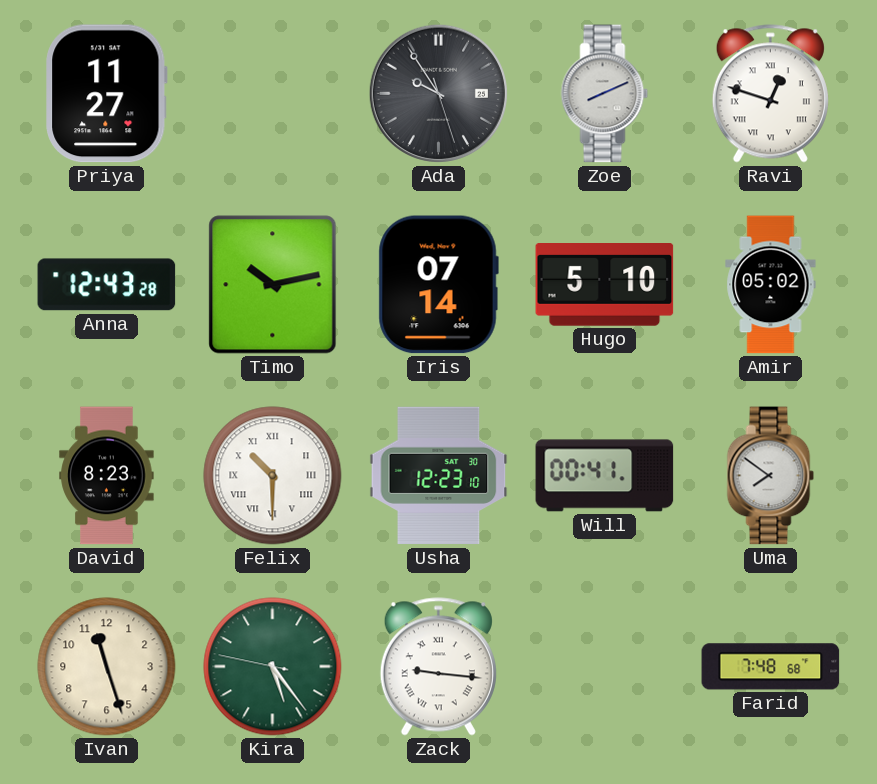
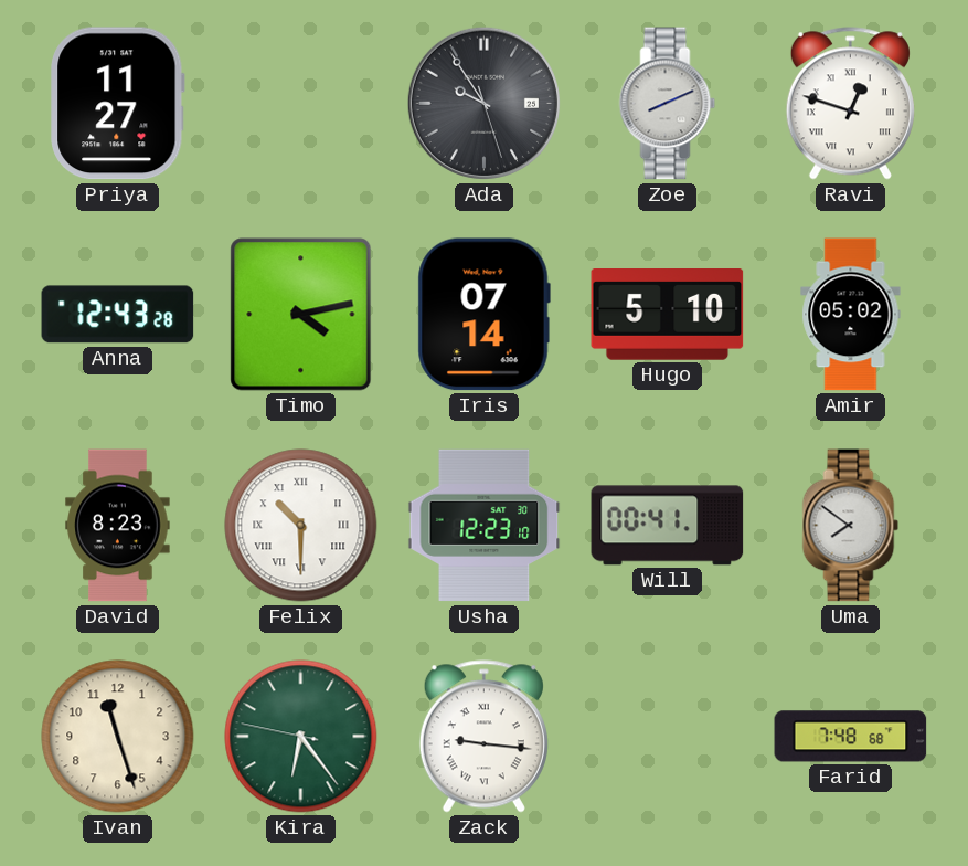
Timo: 10:13 -> 4:13
Kira: 5:23 -> 6:23
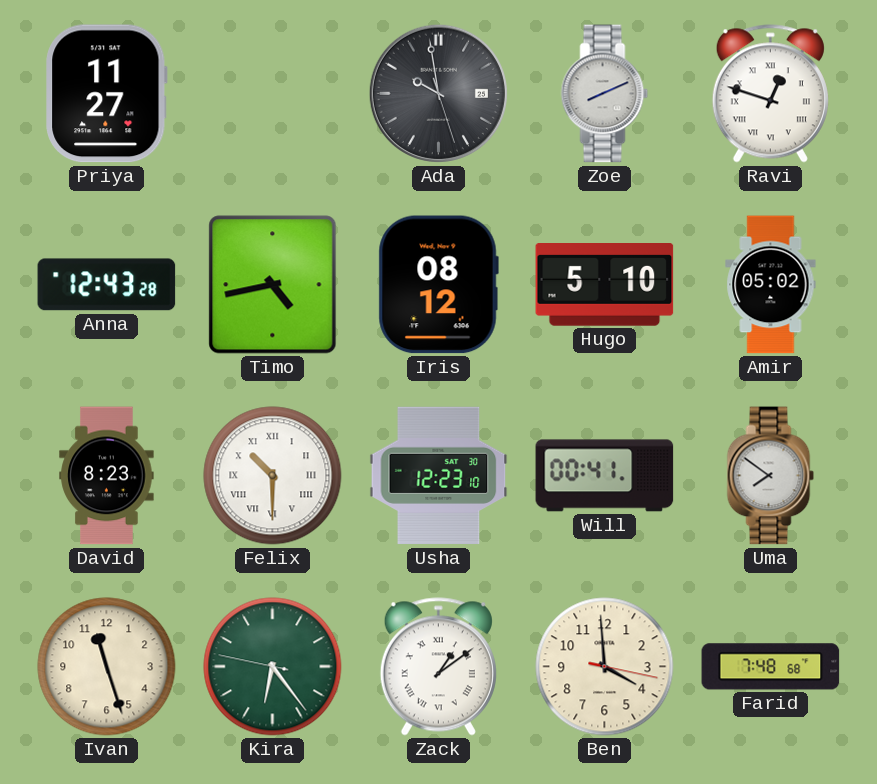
Ada: 9:54 -> 9:58
Timo: 4:13 -> 4:43
Iris: 07:14 -> 08:12
Zack: 9:16 -> 1:09
Ben: none -> 3:59
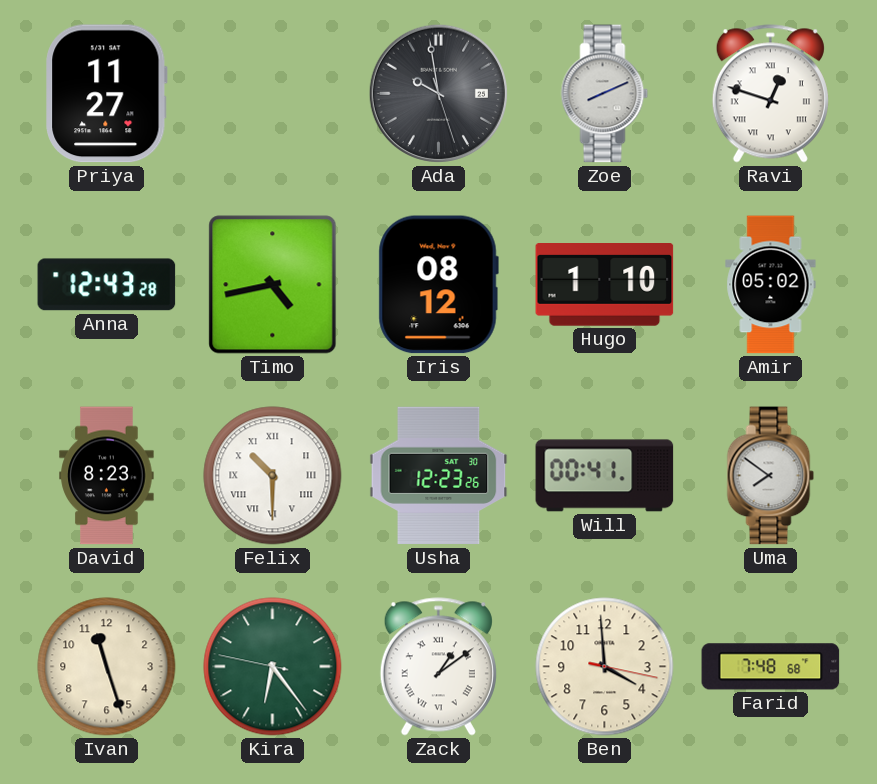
Hugo: 5:10 -> 1:10
Usha: 12:23:10 -> 12:23:26
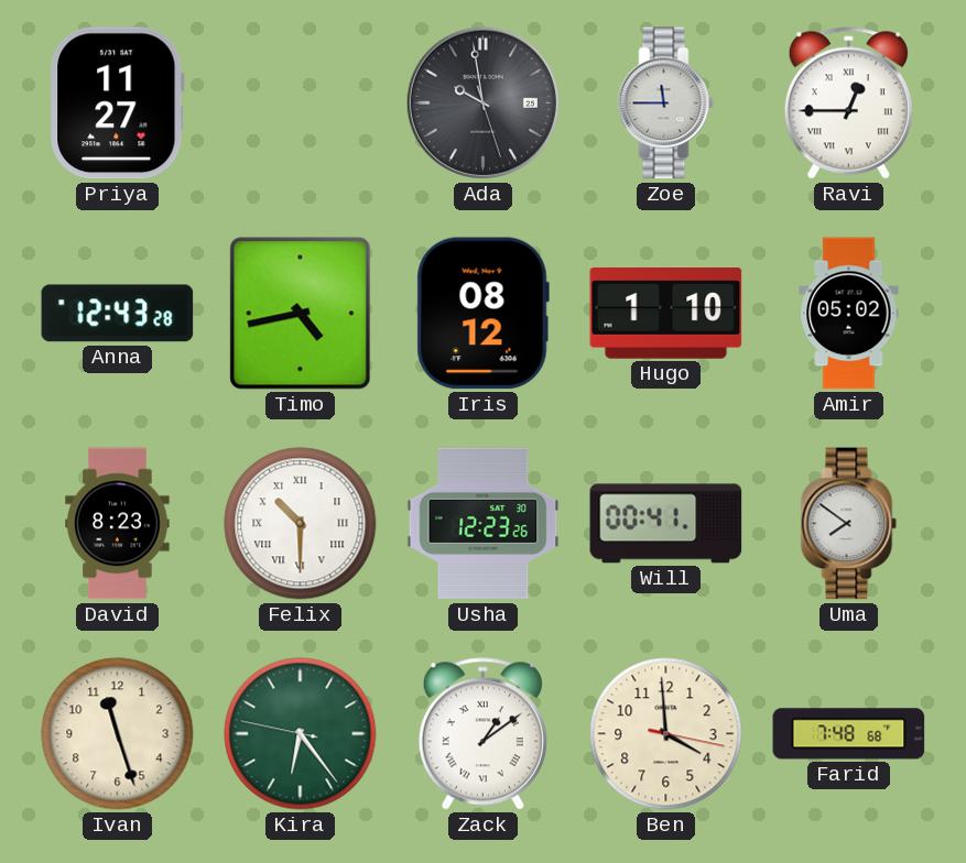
Zoe: 8:11 -> 11:45
Ravi: 12:48 -> 12:45
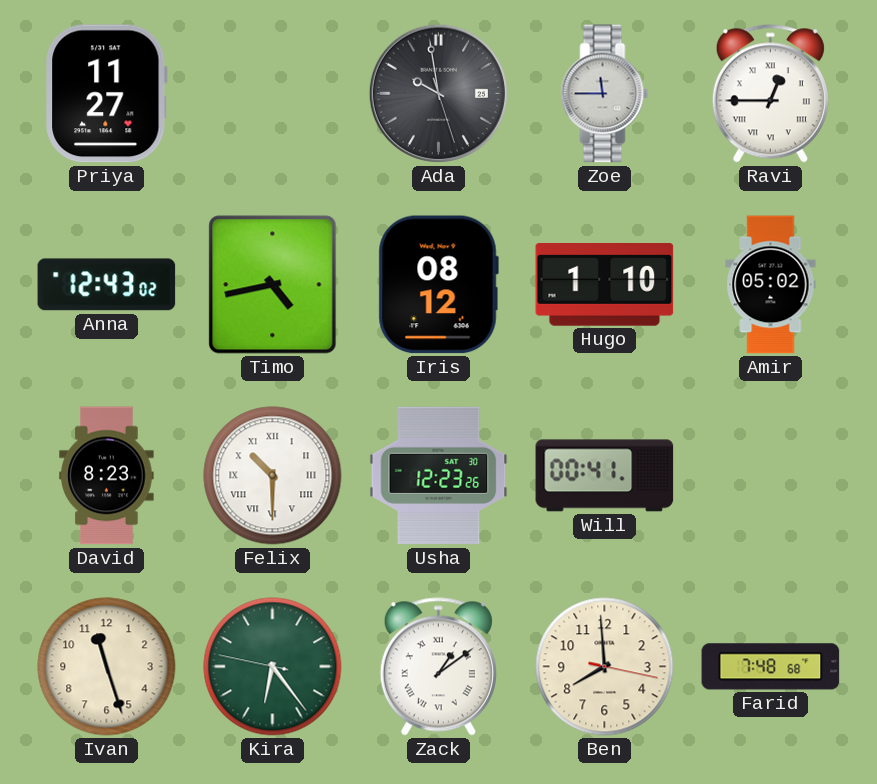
Anna: 12:43:28 -> 12:43:02
Uma: 7:51 -> none
Ben: 3:59 -> 7:59
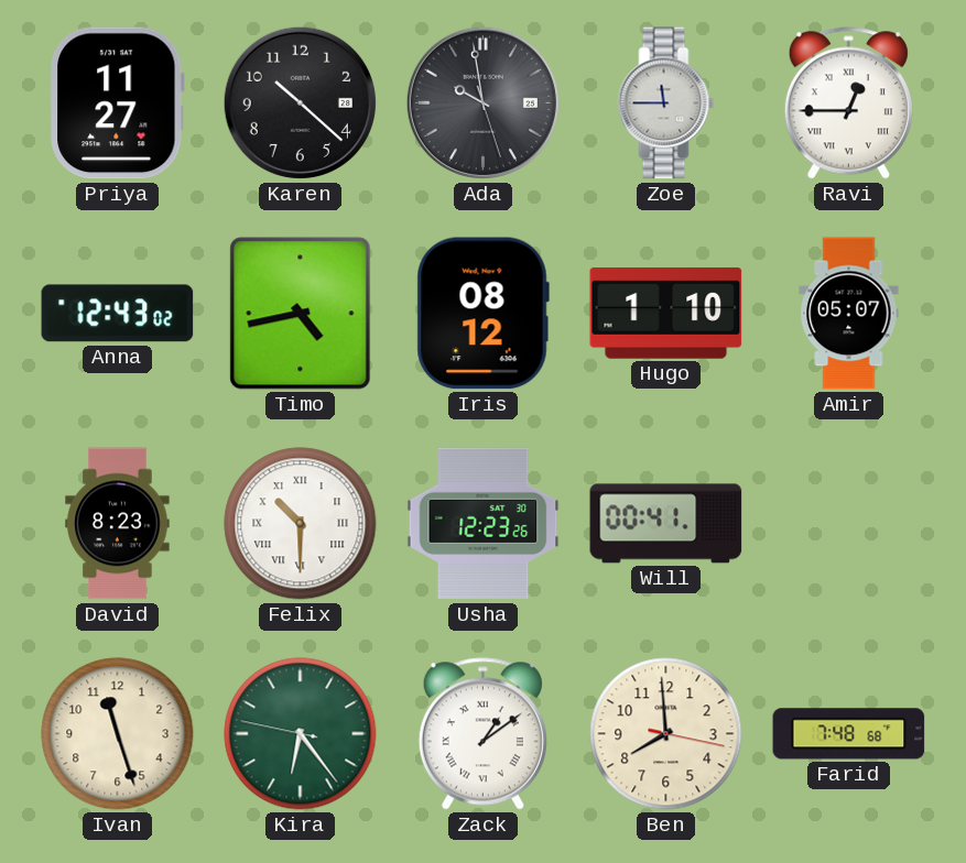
Karen: none -> 10:22
Amir: 05:02 -> 05:07
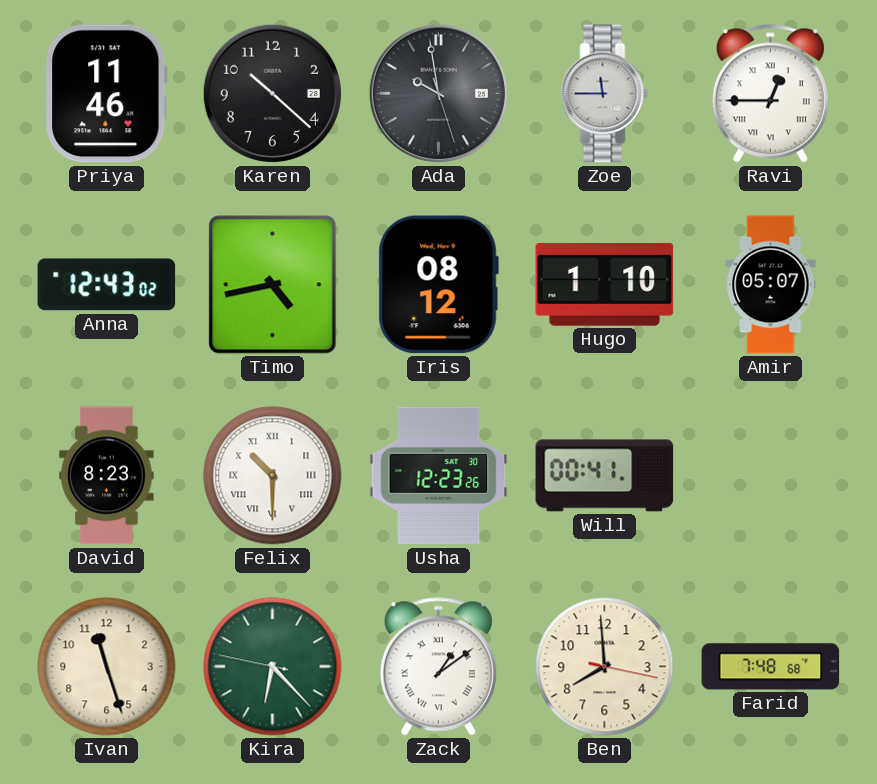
Priya: 11:27 -> 11:46
Kira: 6:23 -> 6:22
